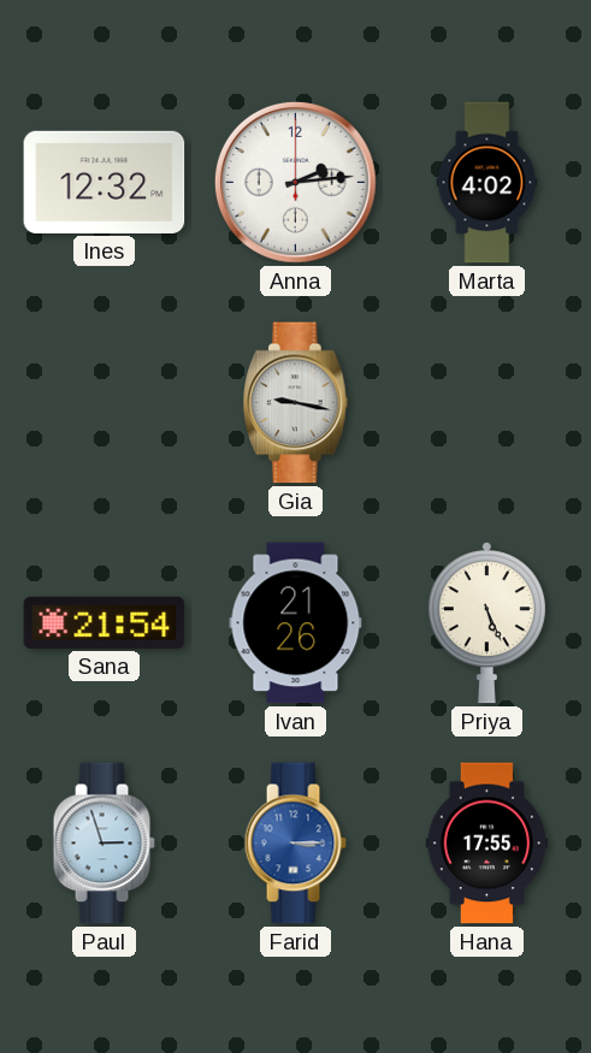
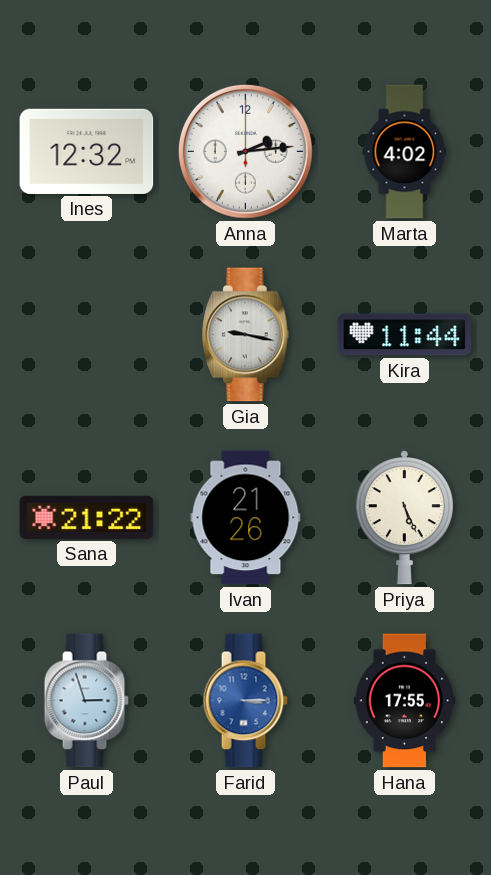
Kira: none -> 11:44
Sana: 21:54 -> 21:22
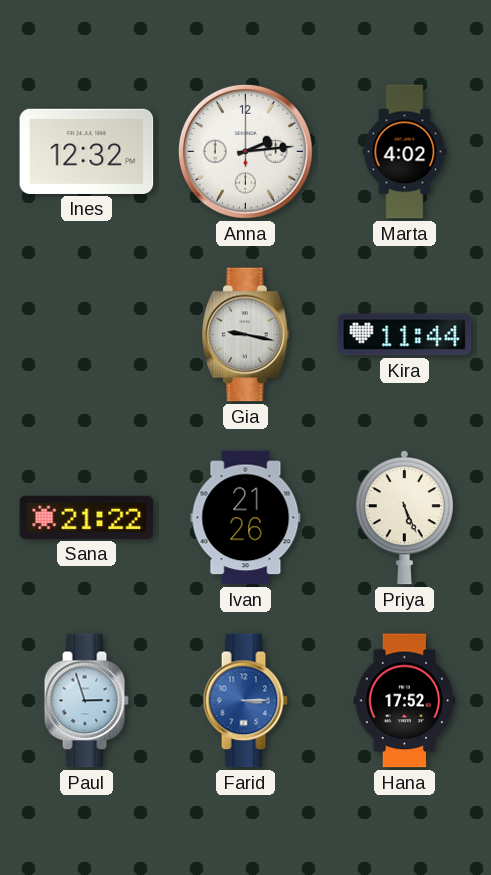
Hana: 17:55 -> 17:52
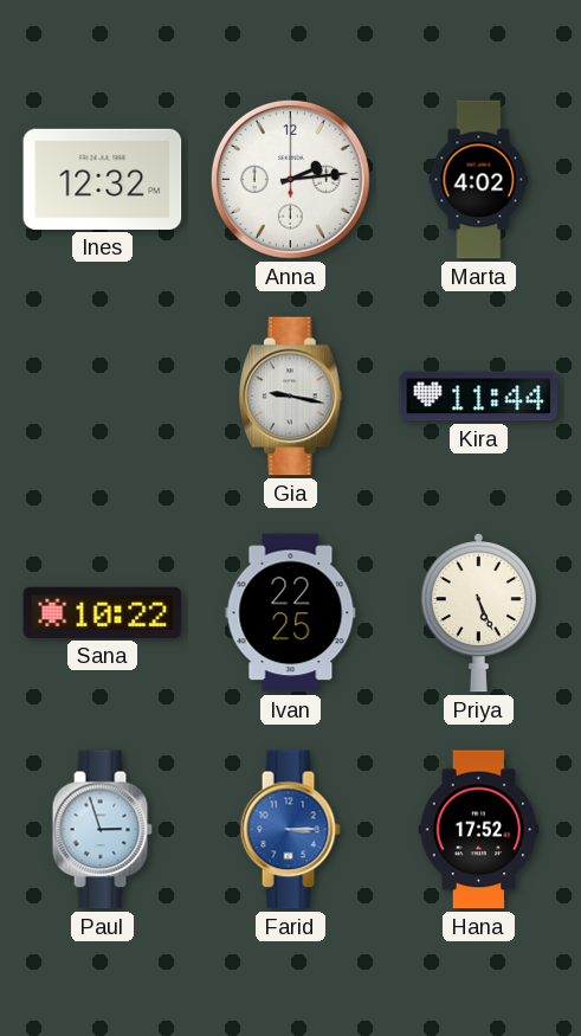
Sana: 21:22 -> 10:22
Ivan: 21:26 -> 22:25
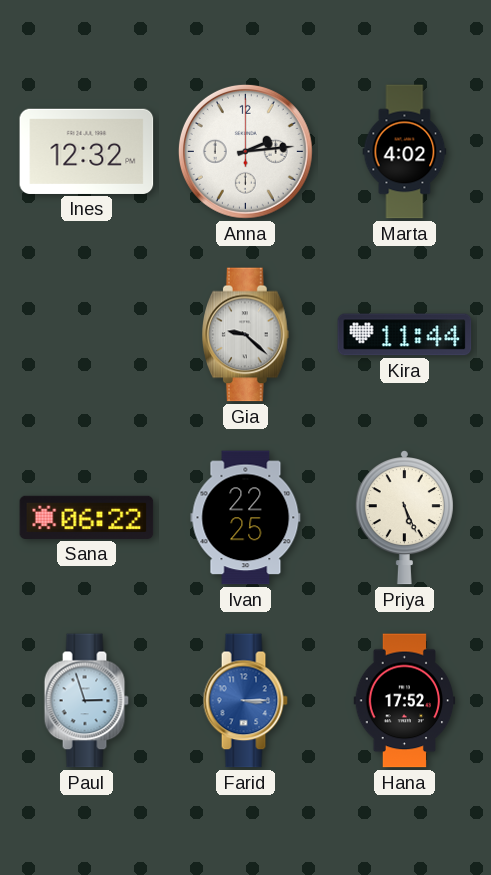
Gia: 9:17 -> 9:22
Sana: 10:22 -> 06:22
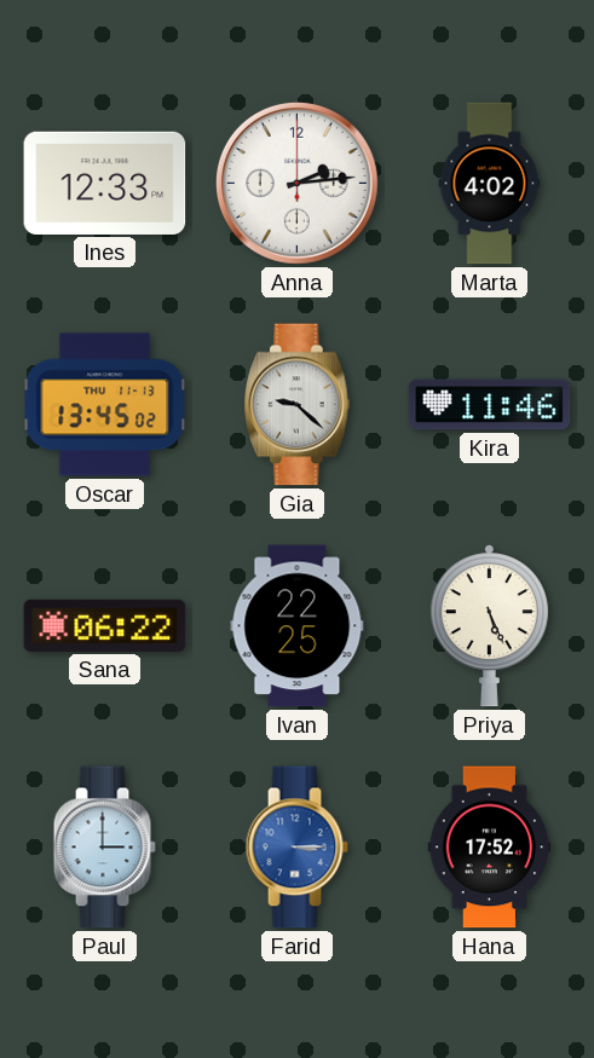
Ines: 12:32 -> 12:33
Oscar: none -> 13:45
Kira: 11:44 -> 11:46
Paul: 2:57 -> 3:00
